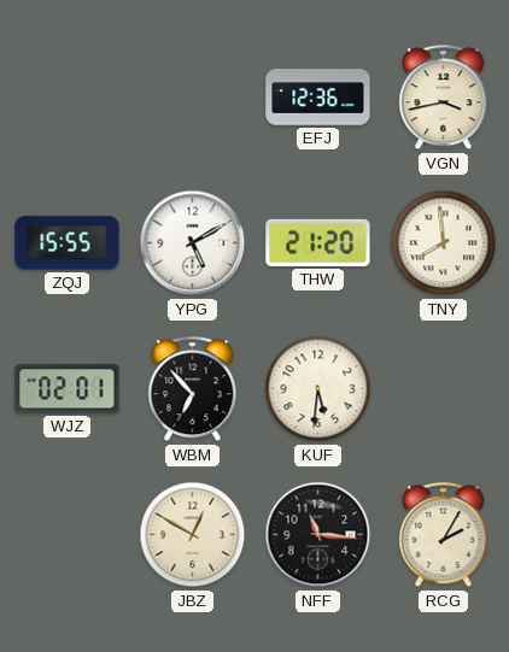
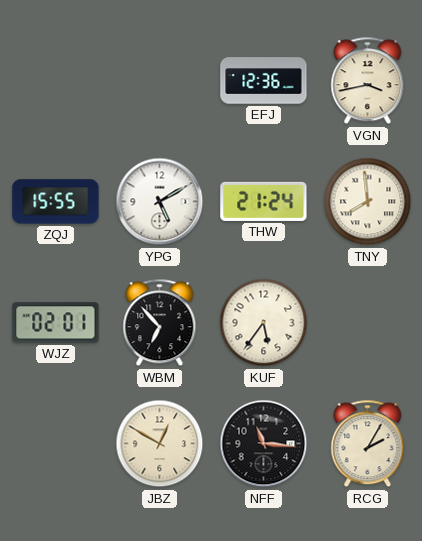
THW: 21:20 -> 21:24
KUF: 5:31 -> 5:36
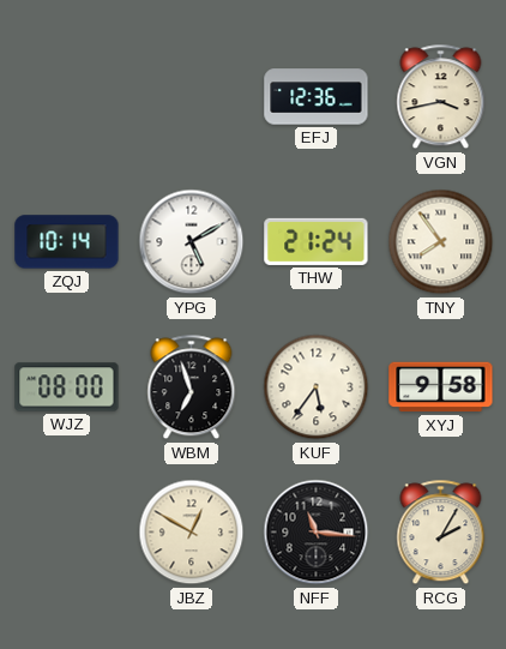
ZQJ: 15:55 -> 10:14
TNY: 7:59 -> 7:54
WJZ: 02:01 -> 08:00
WBM: 6:53 -> 6:57
XYJ: none -> 9:58
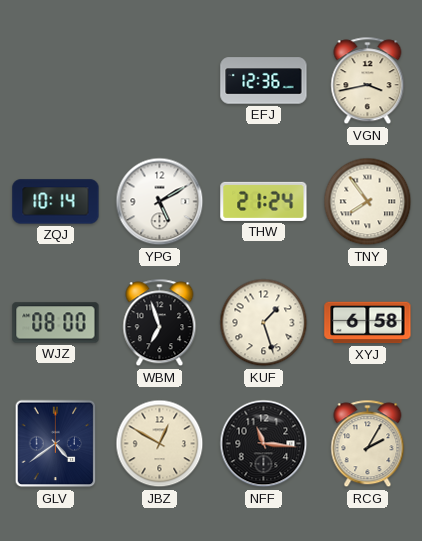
KUF: 5:36 -> 1:27
XYJ: 9:58 -> 6:58
GLV: none -> 4:39
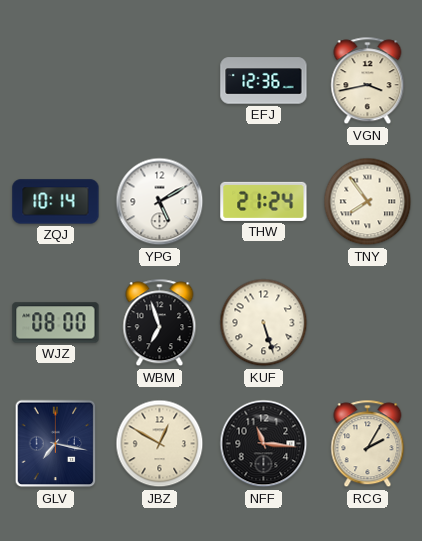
KUF: 1:27 -> 5:27
XYJ: 6:58 -> none
GLV: 4:39 -> 7:17
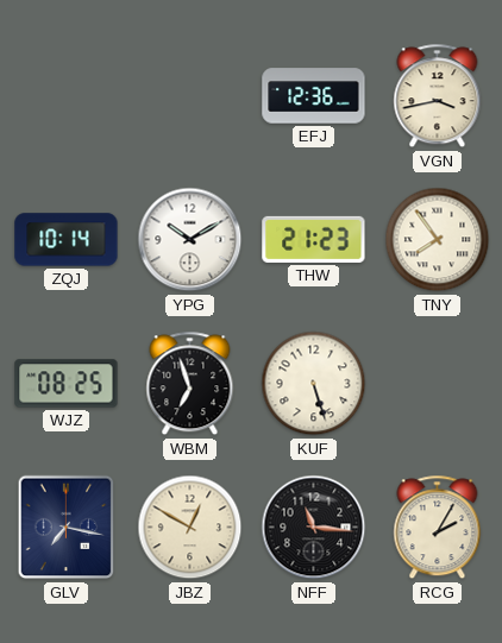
YPG: 5:10 -> 10:10
THW: 21:24 -> 21:23
WJZ: 08:00 -> 08:25
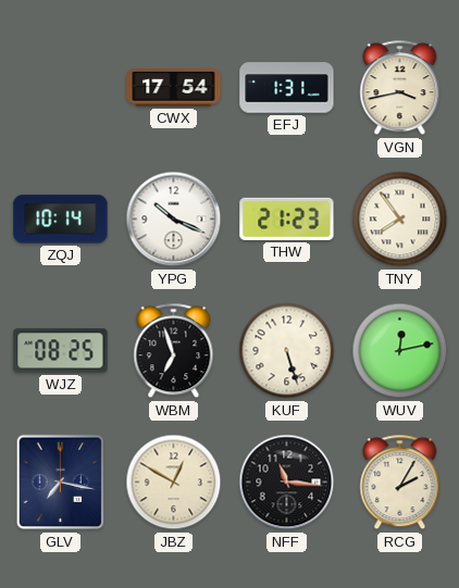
CWX: none -> 17:54
EFJ: 12:36 -> 1:31
YPG: 10:10 -> 10:19
WUV: none -> 12:13
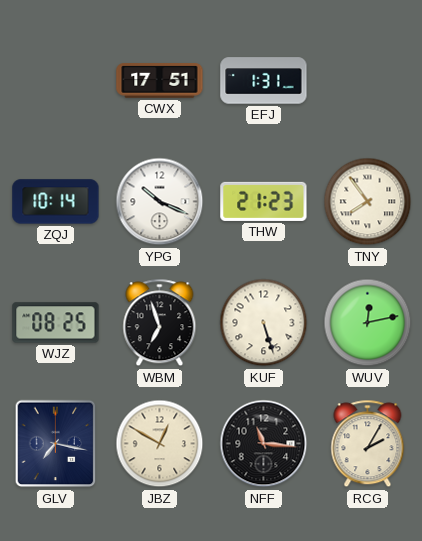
CWX: 17:54 -> 17:51
VGN: 3:43 -> none
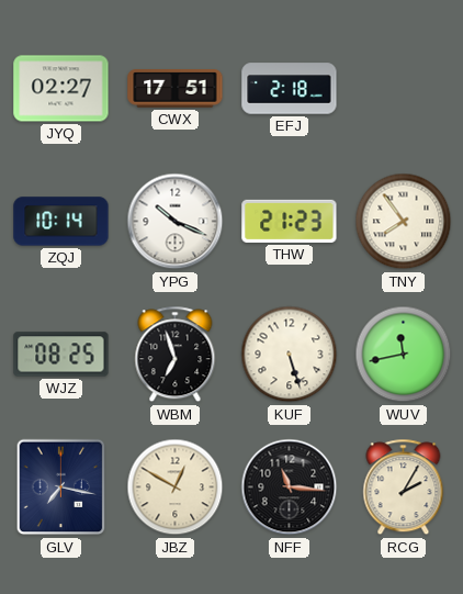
JYQ: none -> 02:27
EFJ: 1:31 -> 2:18
WUV: 12:13 -> 11:43
